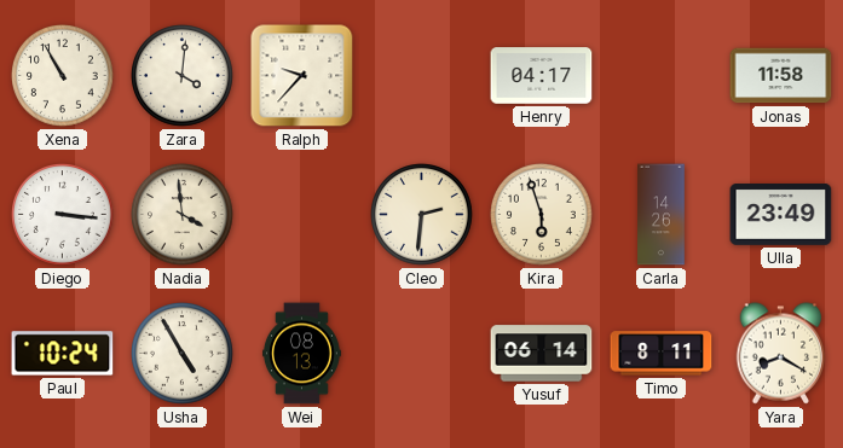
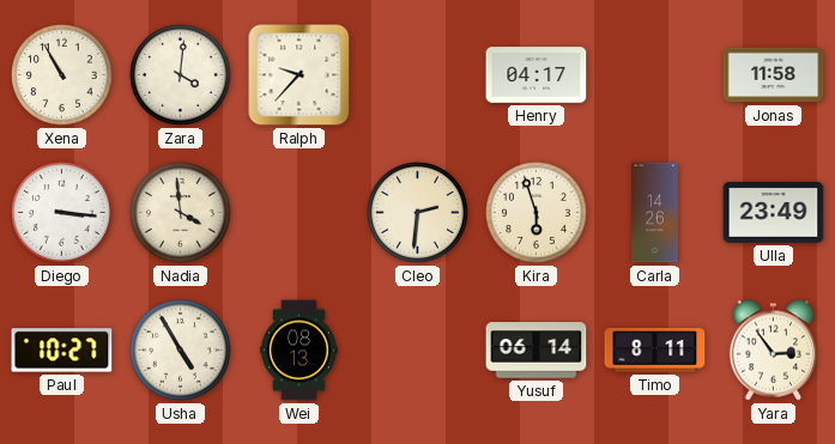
Paul: 10:24 -> 10:27
Yara: 8:20 -> 2:54
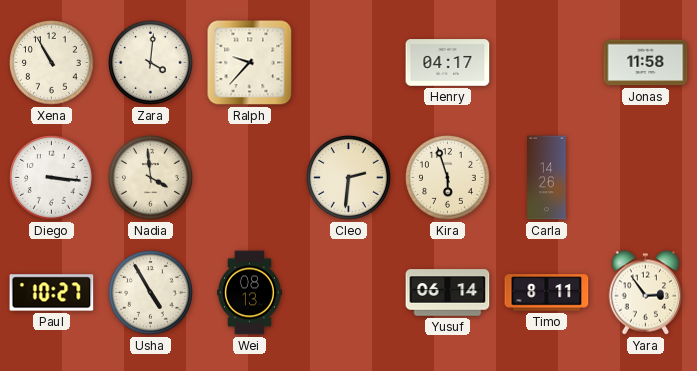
Ulla: 23:49 -> none
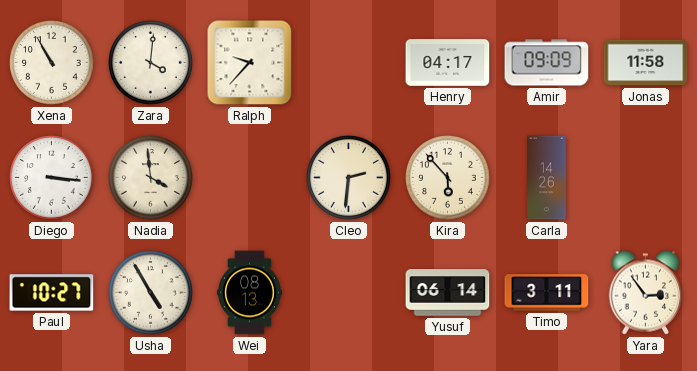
Amir: none -> 09:09
Kira: 5:57 -> 5:53
Timo: 8:11 -> 3:11
